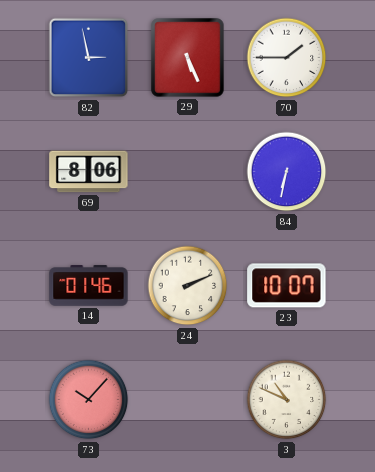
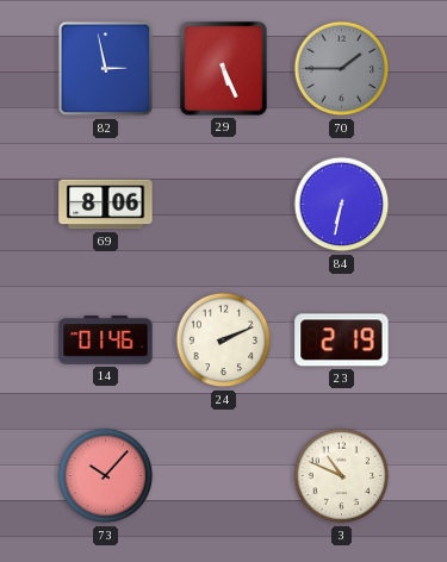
70 dial: white -> grey
23: 10:07 -> 2:19
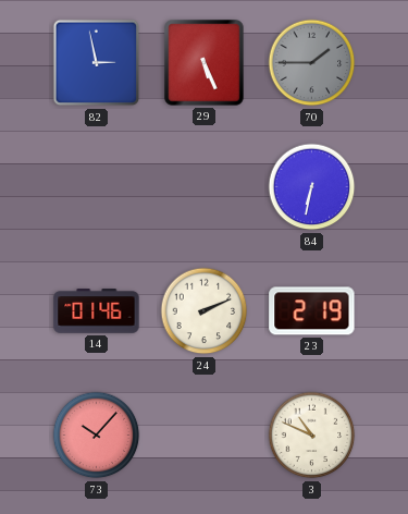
69: 8:06 -> none
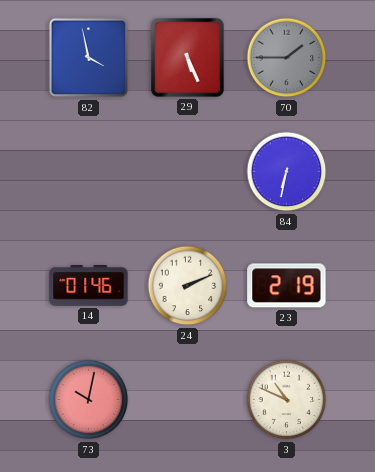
82: 2:58 -> 3:58
73: 10:07 -> 10:02
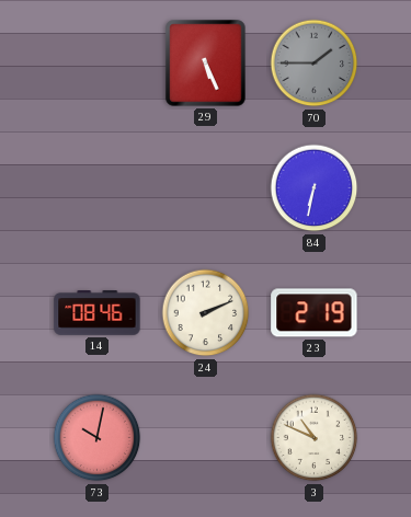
82: 3:58 -> none
14: 01:46 -> 08:46
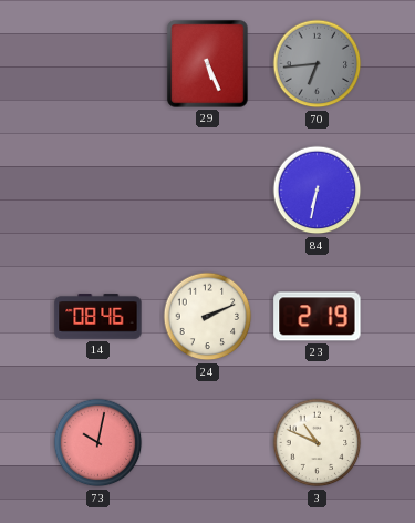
70: 1:45 -> 6:44
